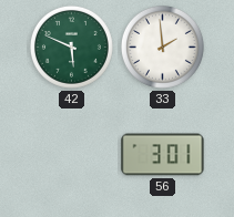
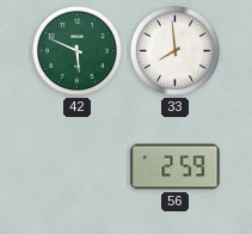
33: 1:59 -> 7:59
56: 3:01 -> 2:59
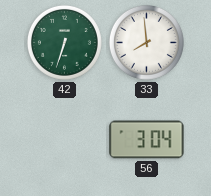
42: 5:49 -> 6:33
56: 2:59 -> 3:04
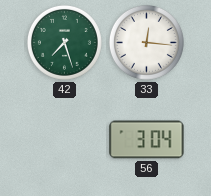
42: 6:33 -> 7:27
33: 7:59 -> 12:16
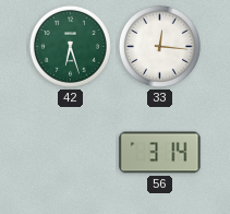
42: 7:27 -> 6:27
56: 3:04 -> 3:14
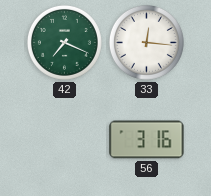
42: 6:27 -> 7:19
56: 3:14 -> 3:16
